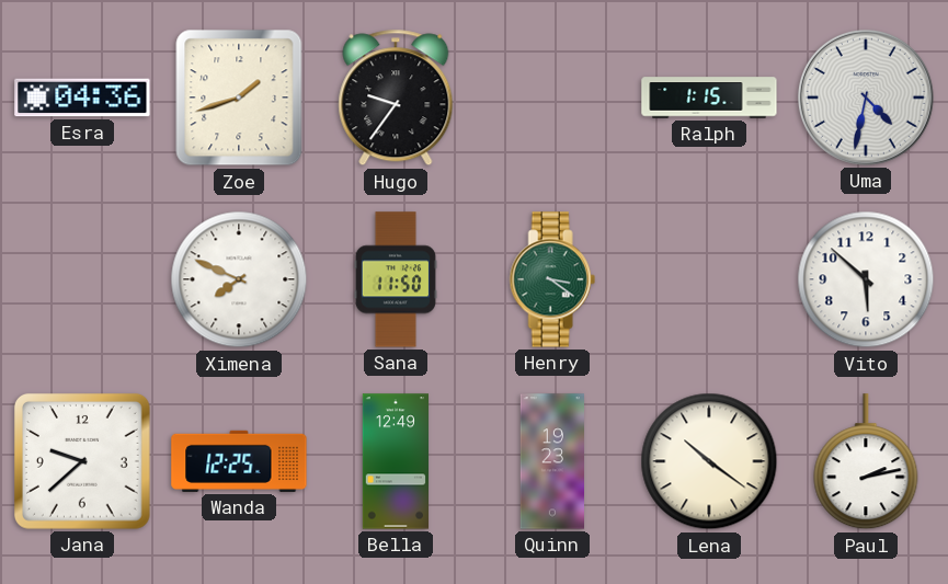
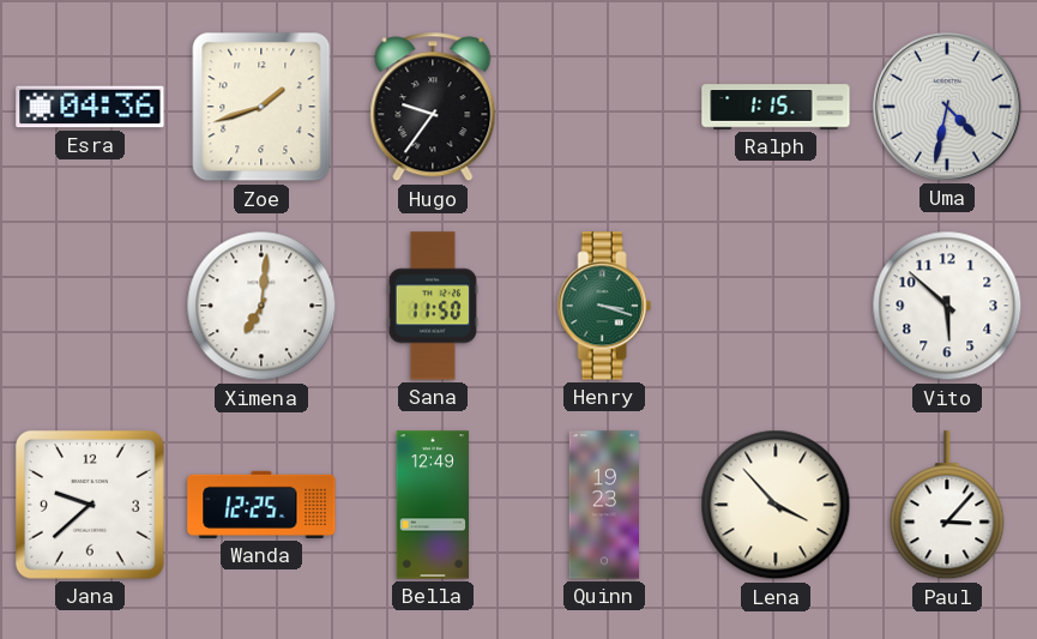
Ximena: 7:49 -> 7:01
Henry: 3:21 -> 3:18
Lena: 10:21 -> 3:53
Paul: 2:13 -> 3:07
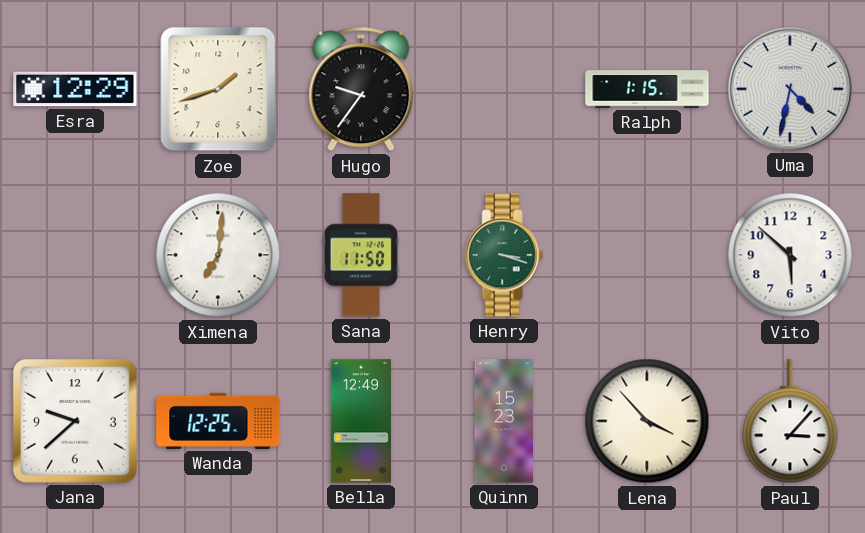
Esra: 04:36 -> 12:29
Quinn: 19:23 -> 15:23
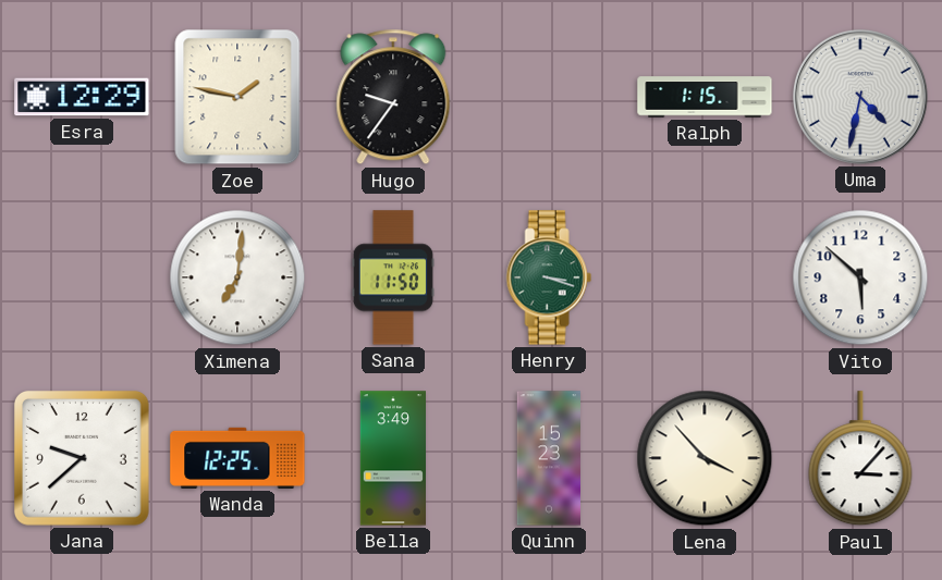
Zoe: 1:42 -> 1:47
Bella: 12:49 -> 3:49
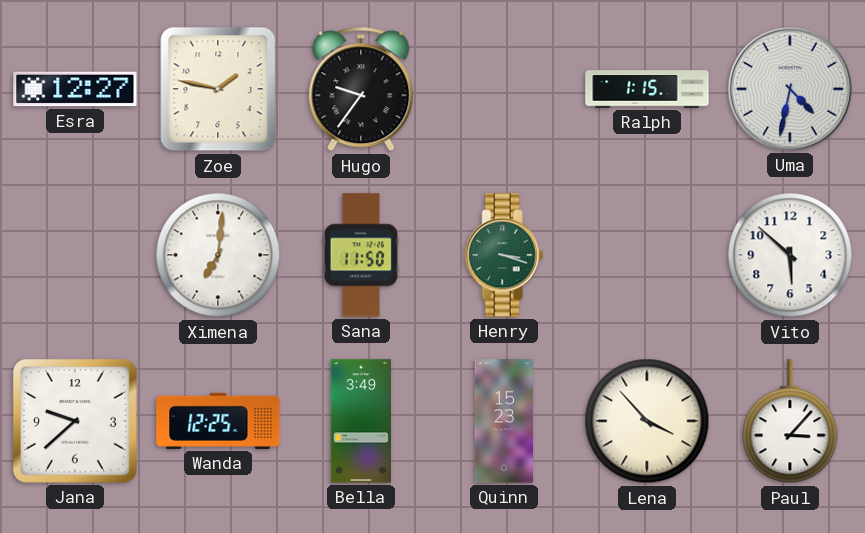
Esra: 12:29 -> 12:27
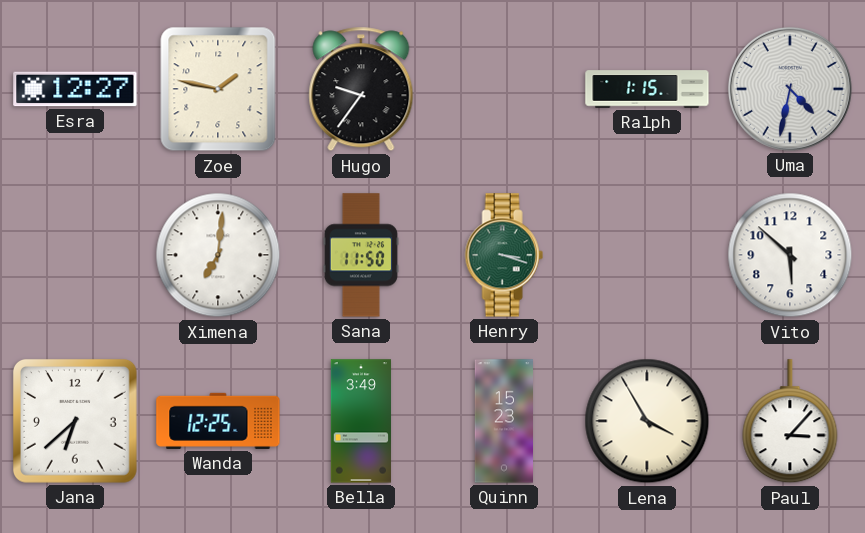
Jana: 9:38 -> 6:38
Lena: 3:53 -> 3:55
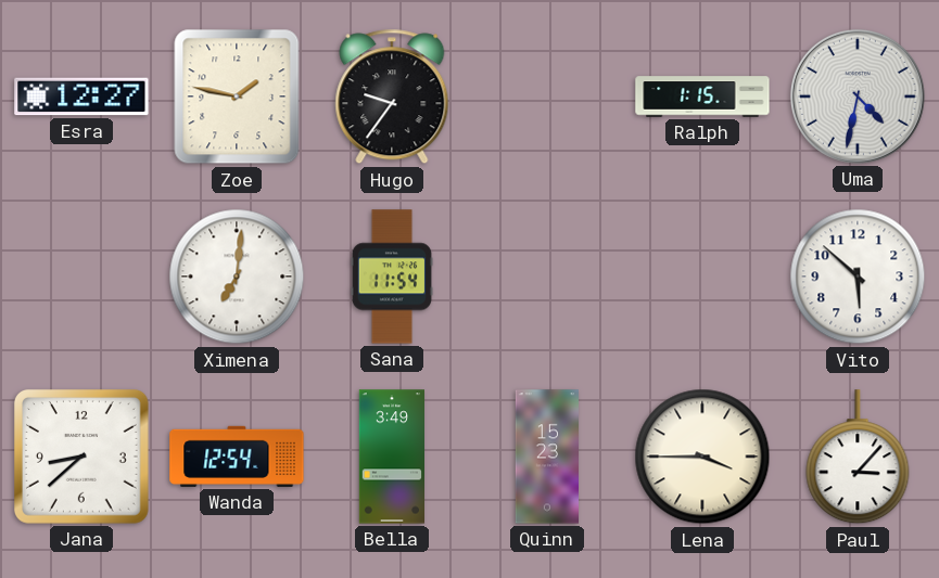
Sana: 11:50 -> 11:54
Henry: 3:18 -> none
Jana: 6:38 -> 8:38
Wanda: 12:25 -> 12:54
Lena: 3:55 -> 3:45
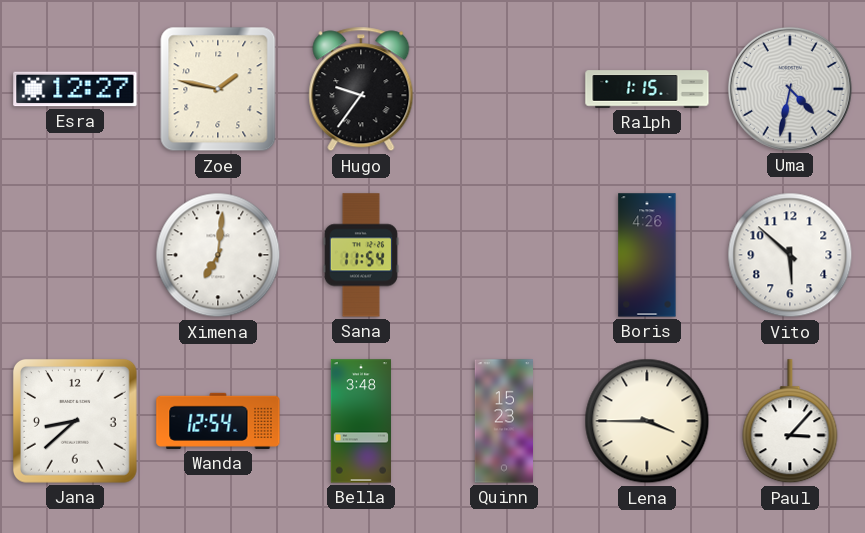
Boris: none -> 4:26
Bella: 3:49 -> 3:48
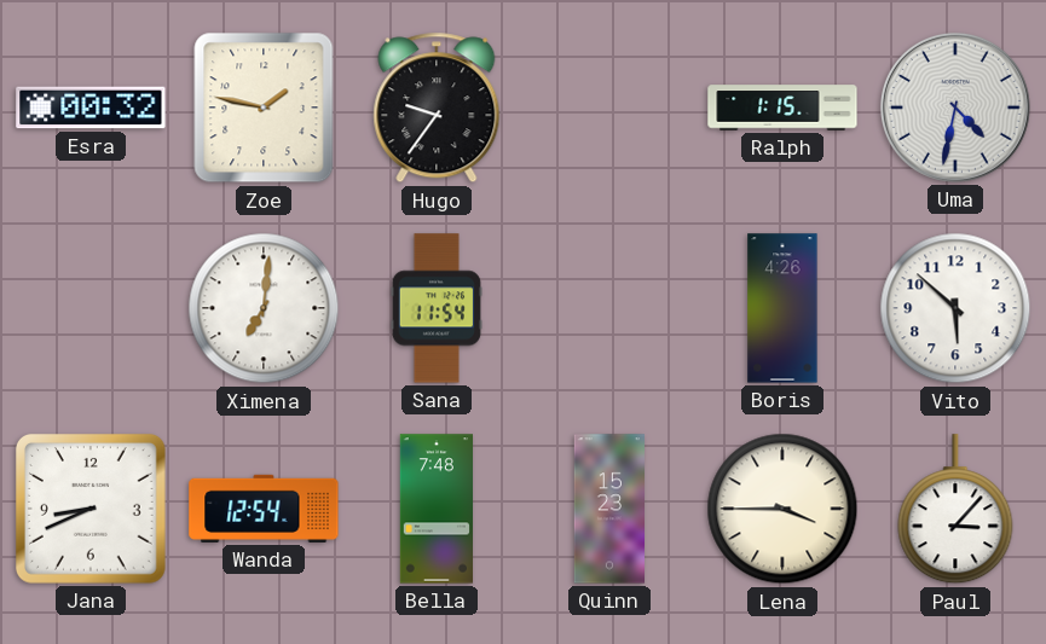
Esra: 12:27 -> 00:32
Jana: 8:38 -> 8:41
Bella: 3:48 -> 7:48
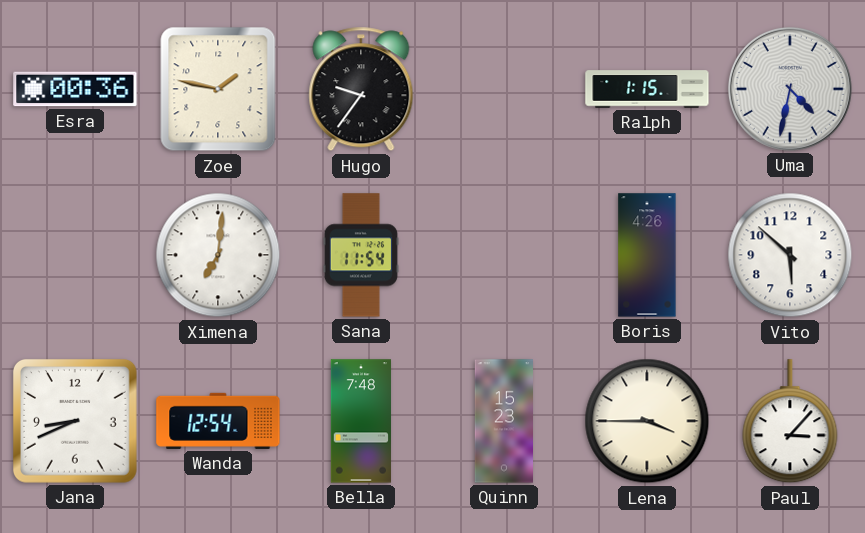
Esra: 00:32 -> 00:36
